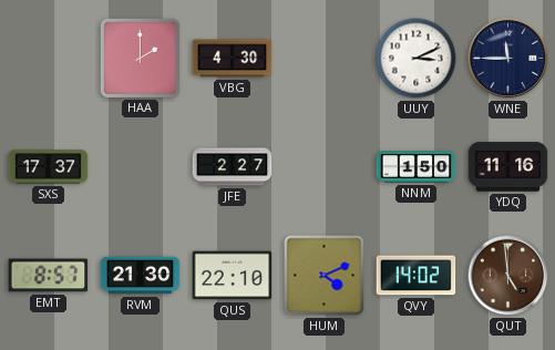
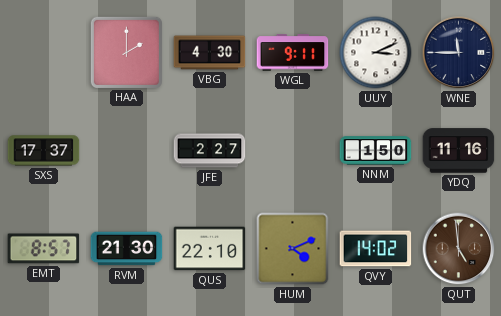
WGL: none -> 9:11
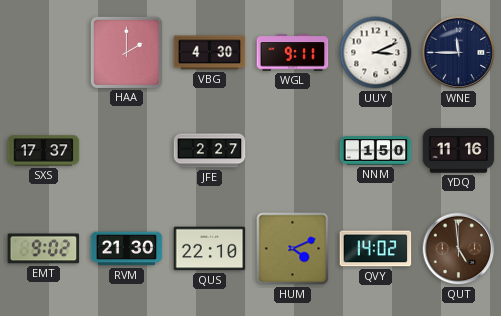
EMT: 8:57 -> 9:02
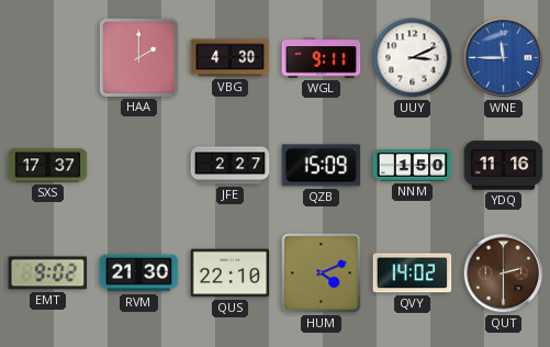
WNE dial: navy -> blue
QZB: none -> 15:09
QUT: 4:59 -> 2:30
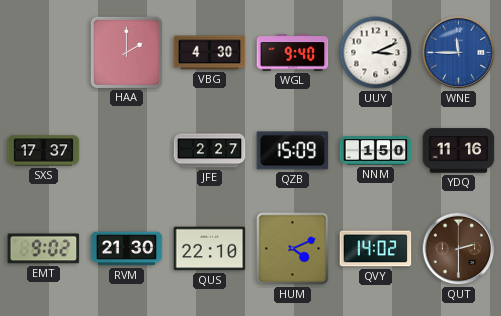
WGL: 9:11 -> 9:40
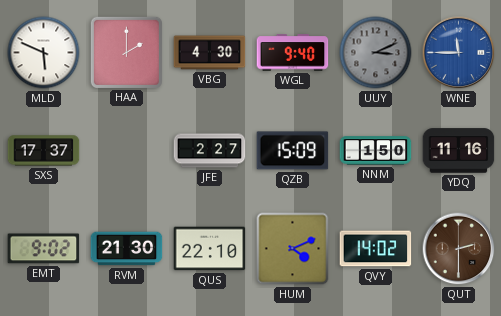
MLD: none -> 5:49
UUY dial: white -> grey
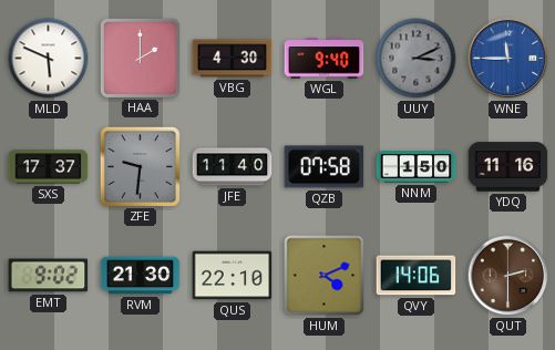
ZFE: none -> 9:31
JFE: 2:27 -> 11:40
QZB: 15:09 -> 07:58
QVY: 14:02 -> 14:06
